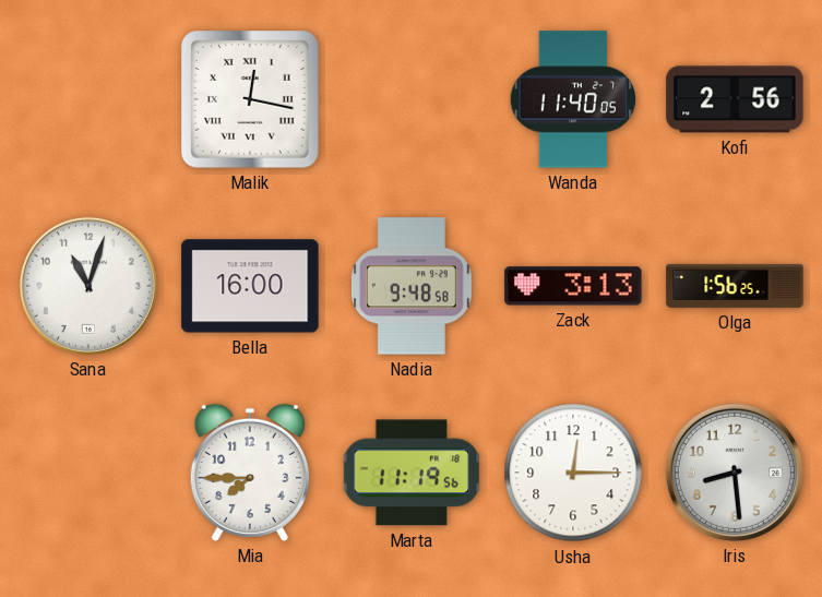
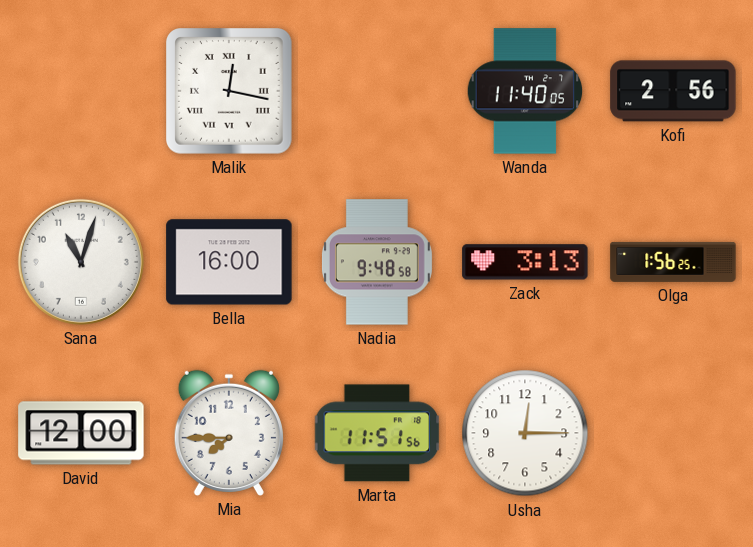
David: none -> 12:00
Marta: 11:19 -> 11:51
Iris: 8:29 -> none
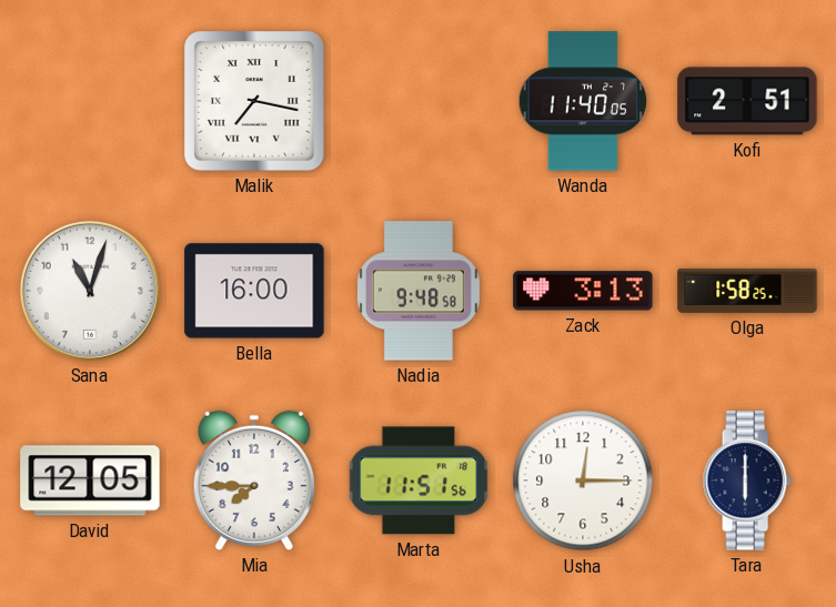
Malik: 12:17 -> 7:17
Kofi: 2:56 -> 2:51
Olga: 1:56 -> 1:58
David: 12:00 -> 12:05
Tara: none -> 6:00
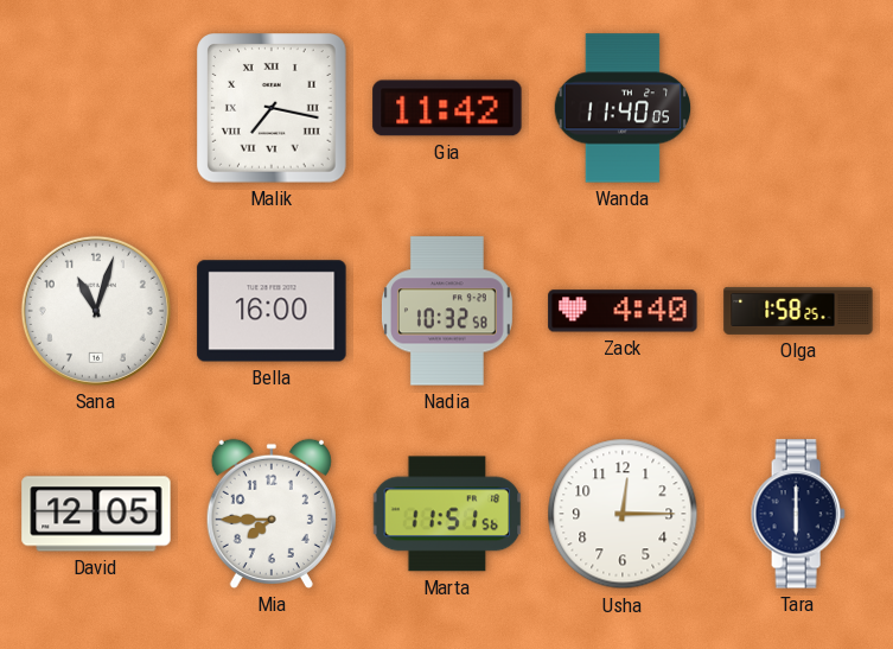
Gia: none -> 11:42
Kofi: 2:51 -> none
Nadia: 9:48 -> 10:32
Zack: 3:13 -> 4:40
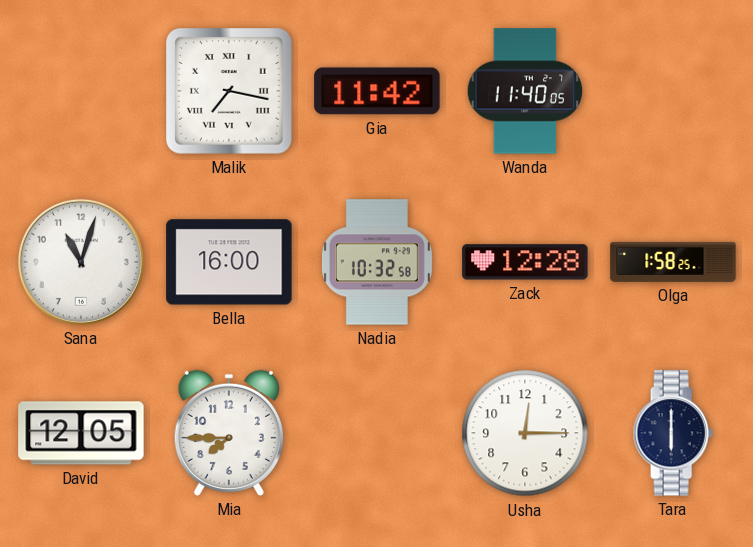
Zack: 4:40 -> 12:28
Marta: 11:51 -> none
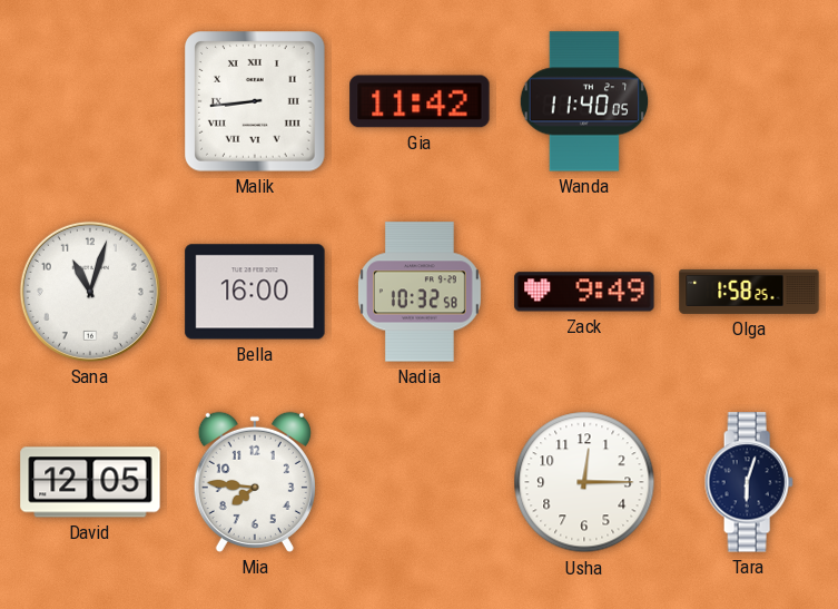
Malik: 7:17 -> 8:44
Zack: 12:28 -> 9:49
Mia: 7:45 -> 7:46
Tara: 6:00 -> 6:03
